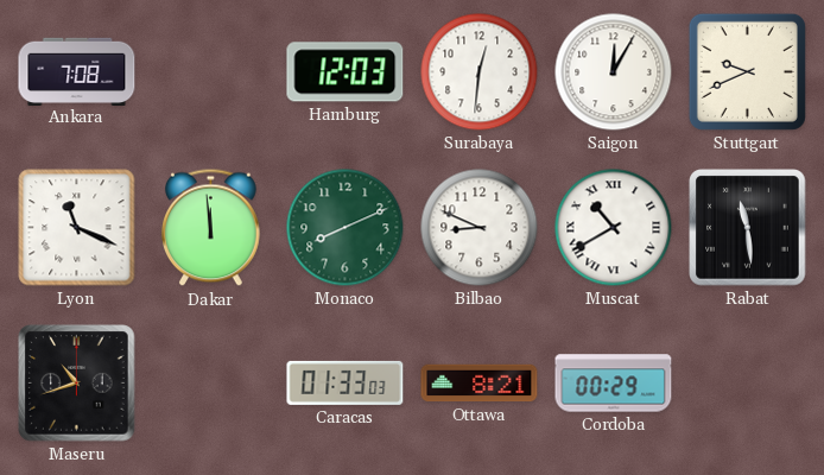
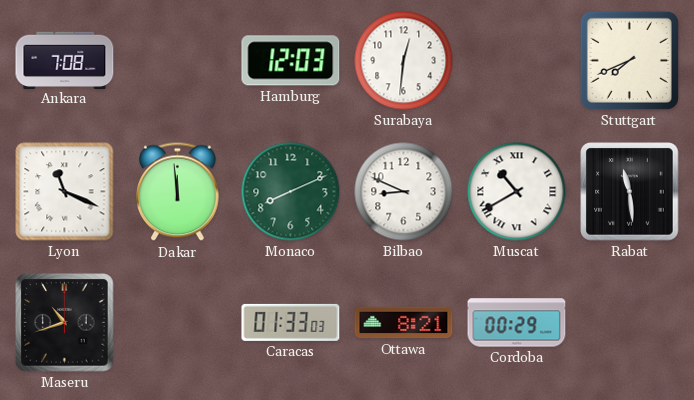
Saigon: 12:05 -> none
Stuttgart: 9:41 -> 7:41
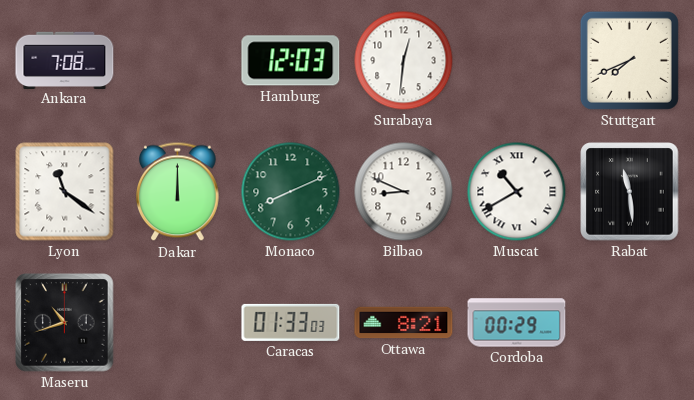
Lyon: 11:19 -> 11:21
Dakar: 11:59 -> 12:00
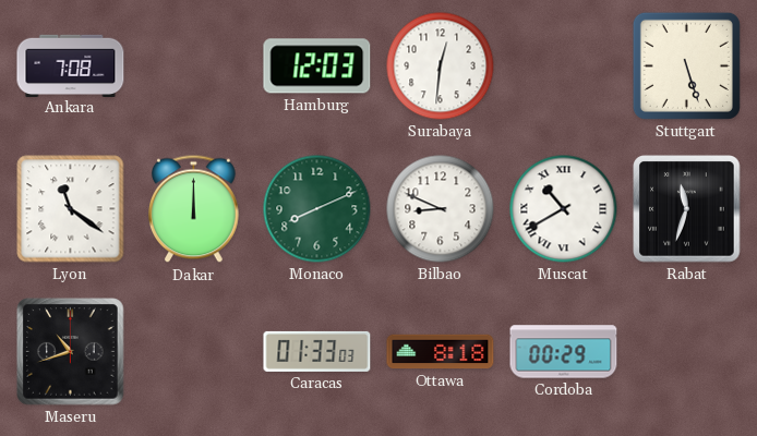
Stuttgart: 7:41 -> 5:27
Rabat: 11:29 -> 11:33
Ottawa: 8:21 -> 8:18
